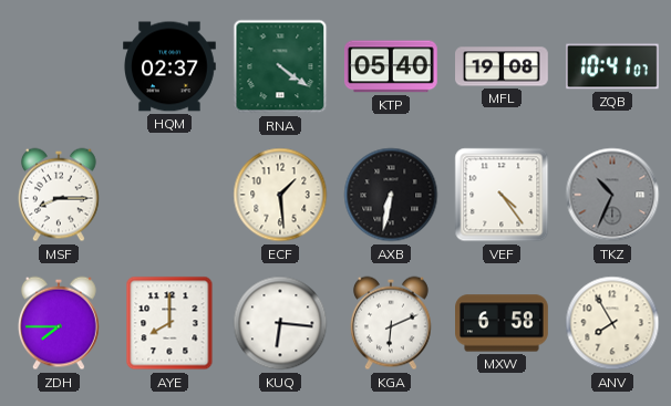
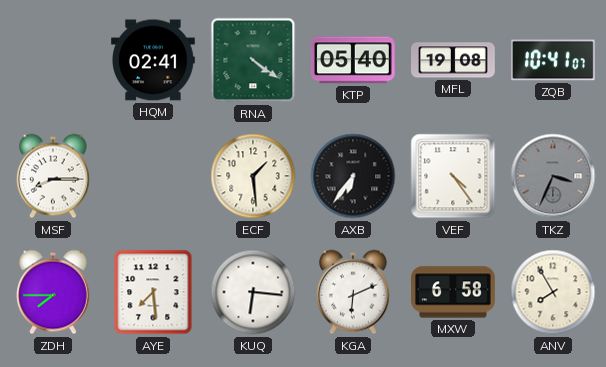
HQM: 02:37 -> 02:41
AXB: 6:32 -> 6:36
TKZ: 10:34 -> 3:34
AYE: 8:00 -> 7:29
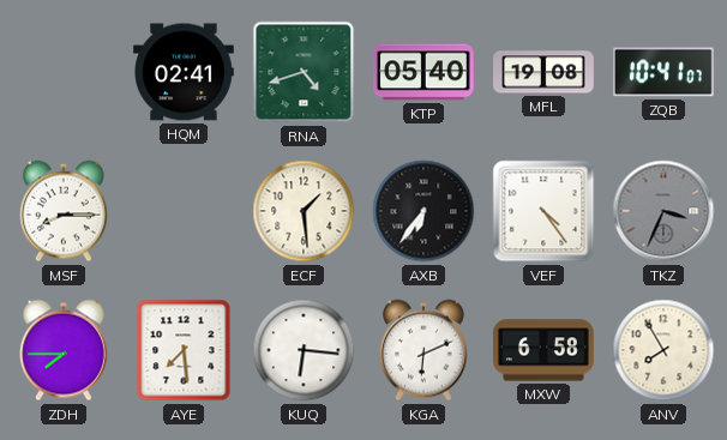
RNA: 4:21 -> 4:42
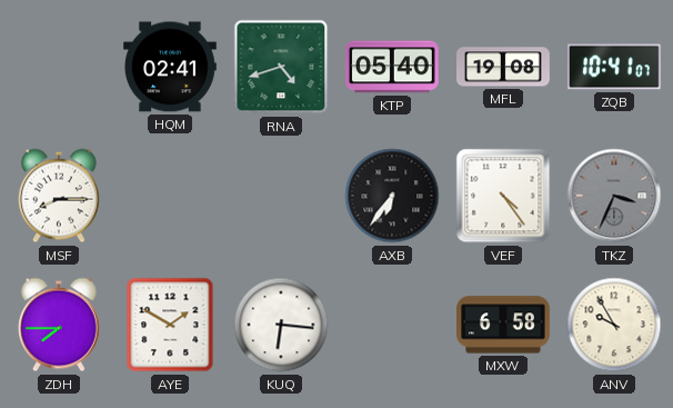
ECF: 1:29 -> none
AYE: 7:29 -> 1:50
KGA: 6:11 -> none
ANV: 7:55 -> 9:55
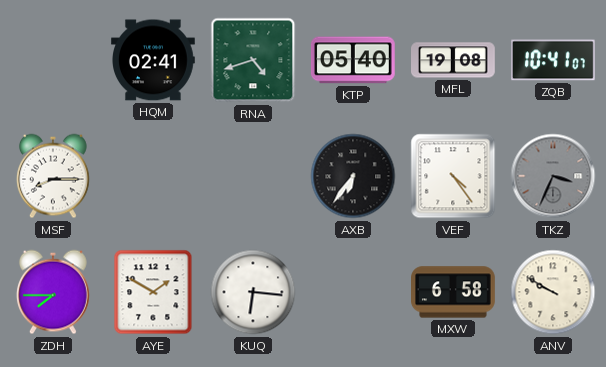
ANV: 9:55 -> 9:50
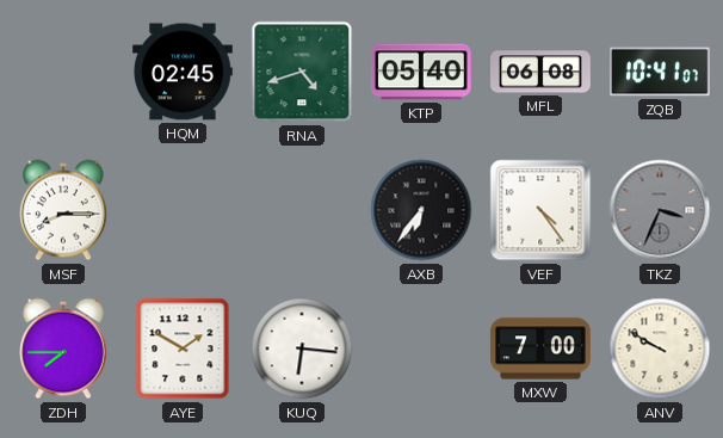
HQM: 02:41 -> 02:45
MFL: 19:08 -> 06:08
MXW: 6:58 -> 7:00
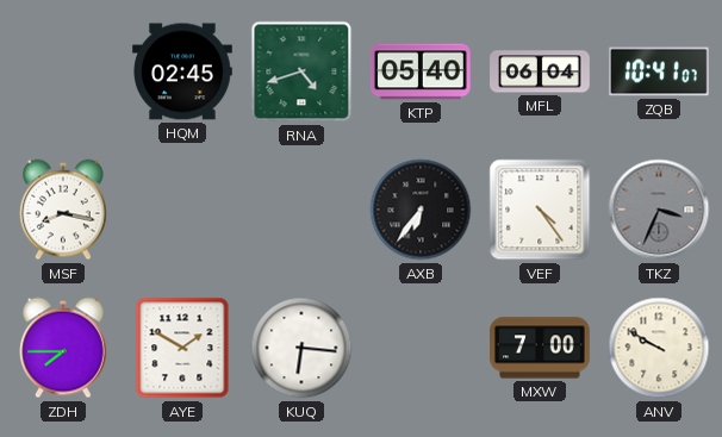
MFL: 06:08 -> 06:04
MSF: 8:15 -> 8:17
